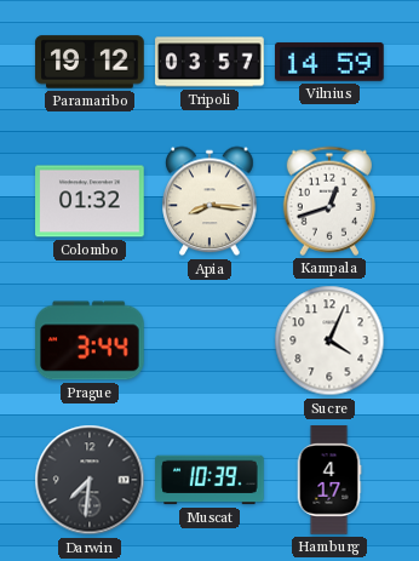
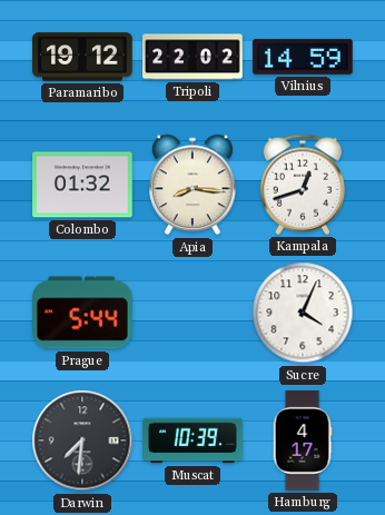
Tripoli: 03:57 -> 22:02
Prague: 3:44 -> 5:44
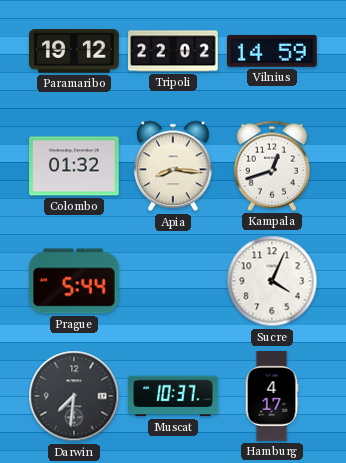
Muscat: 10:39 -> 10:37
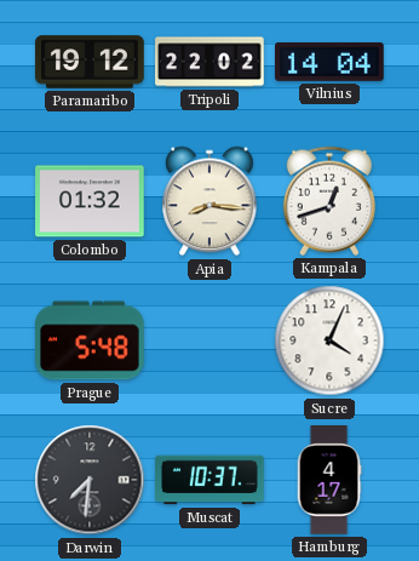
Vilnius: 14:59 -> 14:04
Prague: 5:44 -> 5:48
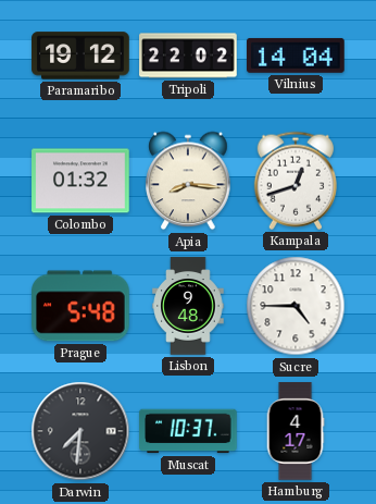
Lisbon: none -> 9:48
Sucre: 4:04 -> 4:45
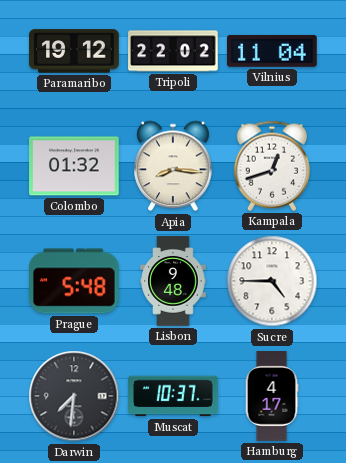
Vilnius: 14:04 -> 11:04
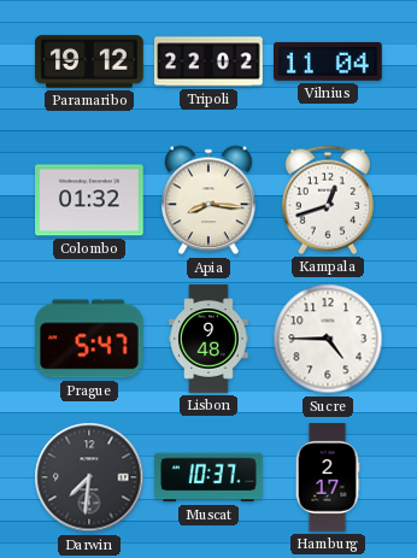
Prague: 5:48 -> 5:47
Hamburg: 4:17 -> 2:17
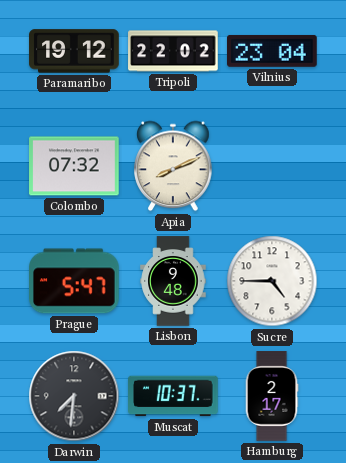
Vilnius: 11:04 -> 23:04
Colombo: 01:32 -> 07:32
Apia: 8:16 -> 8:11
Kampala: 12:42 -> none
